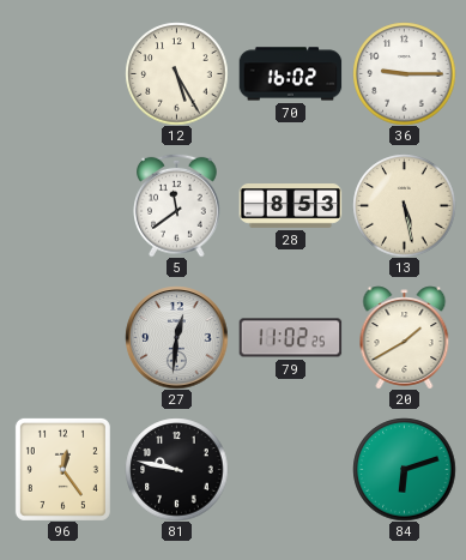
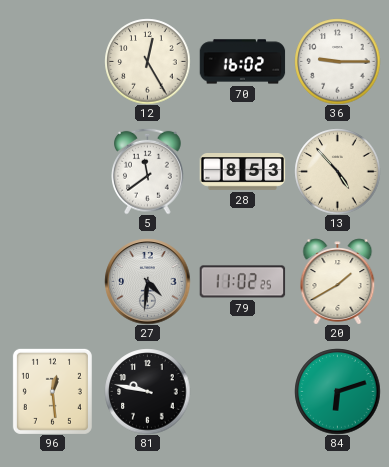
12: 5:25 -> 12:25
13: 5:28 -> 4:53
27: 12:31 -> 4:31
96: 12:24 -> 12:29
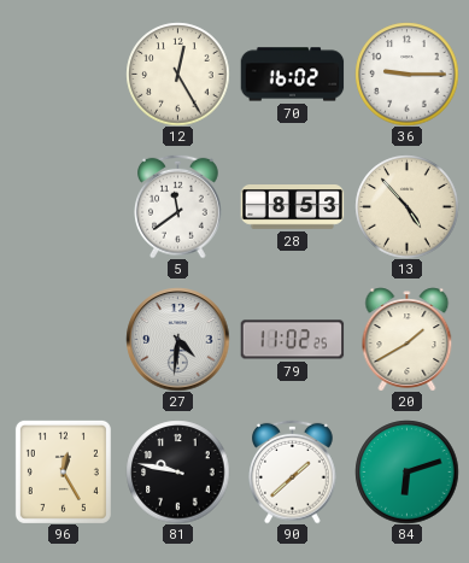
96: 12:29 -> 12:25
90: none -> 1:38
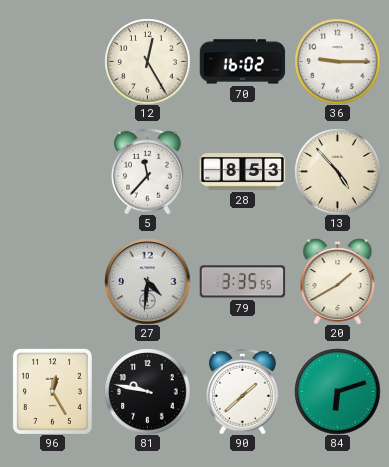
5: 11:39 -> 11:37
79: 11:02 -> 3:35
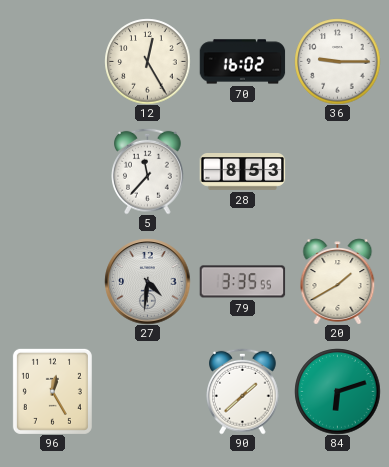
13: 4:53 -> none
81: 9:47 -> none
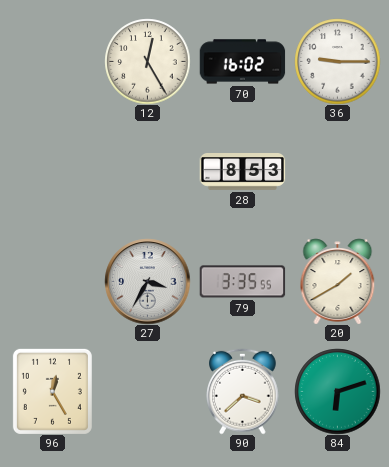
5: 11:37 -> none
27: 4:31 -> 3:35
90: 1:38 -> 3:38
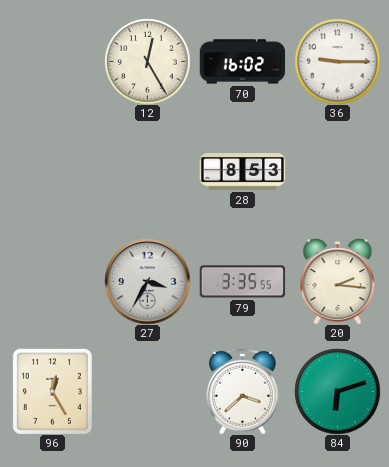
20: 1:40 -> 2:16
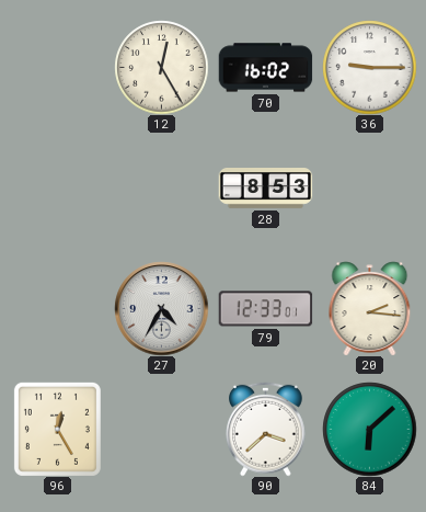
27: 3:35 -> 4:35
79: 3:35 -> 12:33
84: 6:12 -> 6:08
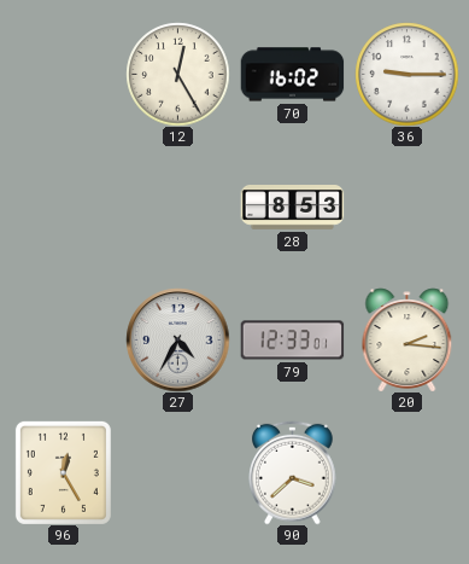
84: 6:08 -> none
